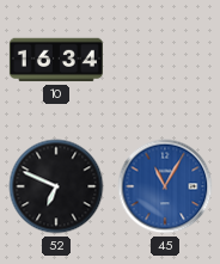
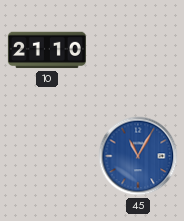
10: 16:34 -> 21:10
52: 6:49 -> none
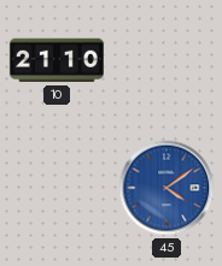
45: 11:05 -> 4:09
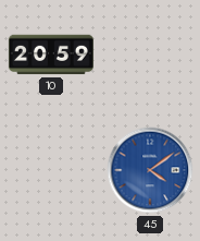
10: 21:10 -> 20:59
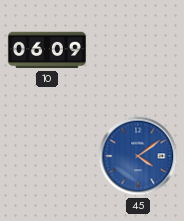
10: 20:59 -> 06:09
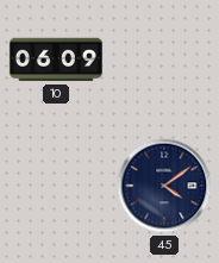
45 dial: blue -> navy
